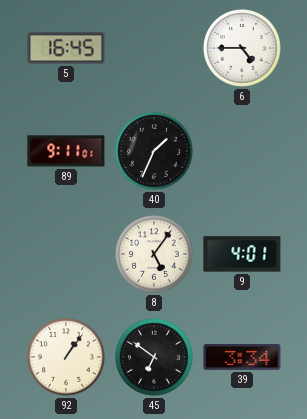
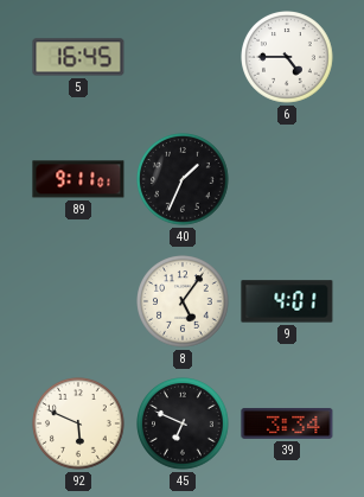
92: 1:06 -> 5:49
45: 6:51 -> 6:49
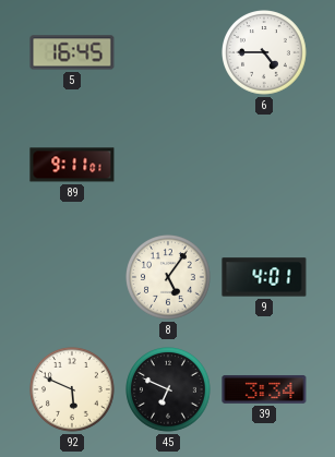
40: 1:34 -> none
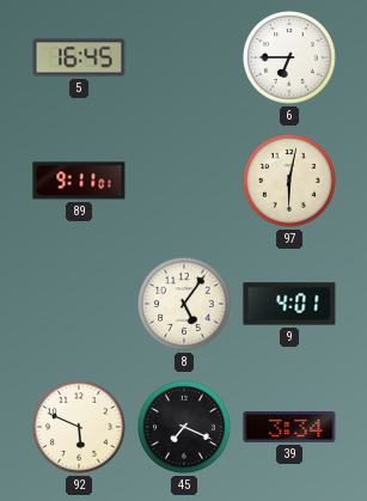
6: 4:45 -> 6:45
97: none -> 6:02
45: 6:49 -> 7:19
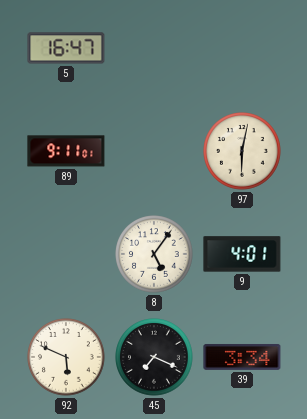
5: 16:45 -> 16:47
6: 6:45 -> none
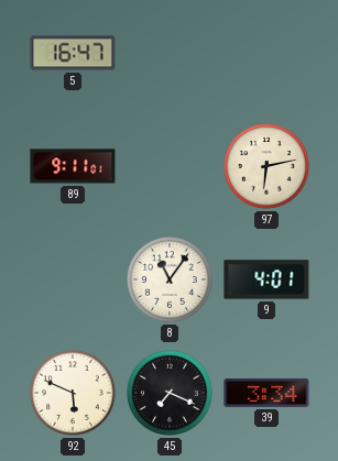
97: 6:02 -> 6:13
8: 5:06 -> 11:06
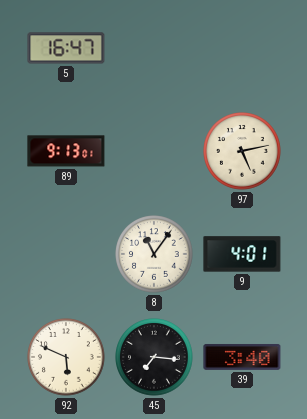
89: 9:11 -> 9:13
97: 6:13 -> 5:13
45: 7:19 -> 7:16
39: 3:34 -> 3:40
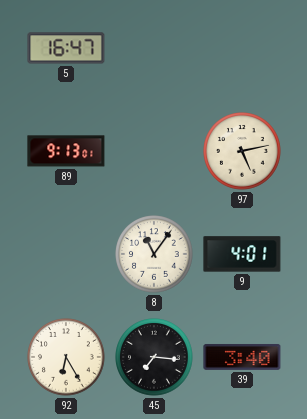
92: 5:49 -> 6:25
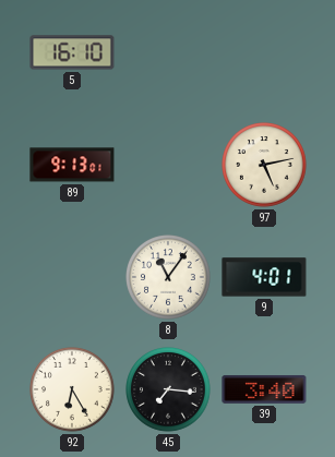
5: 16:47 -> 16:10
